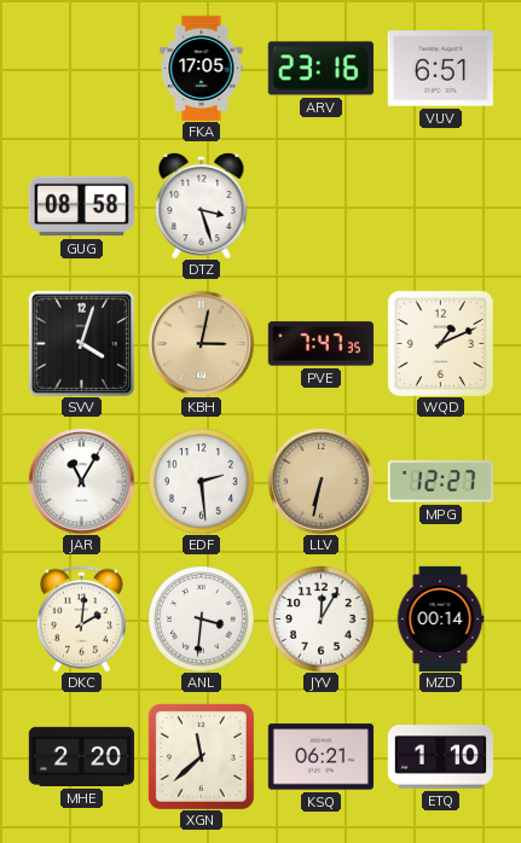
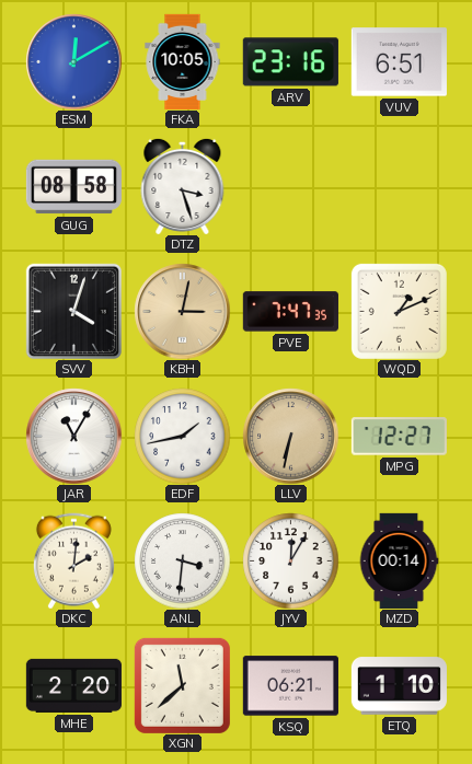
ESM: none -> 12:10
FKA: 17:05 -> 10:05
EDF: 2:29 -> 1:43
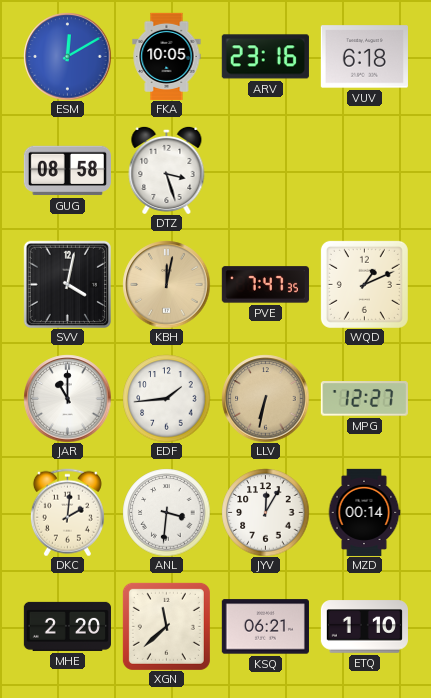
VUV: 6:51 -> 6:18
SVV: 4:03 -> 4:02
KBH: 3:02 -> 12:02
JAR: 11:05 -> 11:00
EDF: 1:43 -> 1:44
